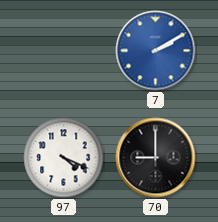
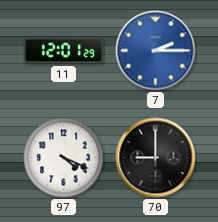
11: none -> 12:01
7: 2:10 -> 2:15
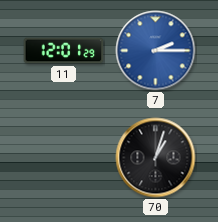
97: 4:19 -> none
70: 9:00 -> 1:03
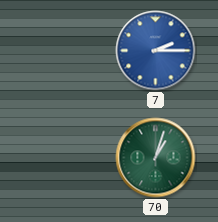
11: 12:01 -> none
70 dial: black -> green
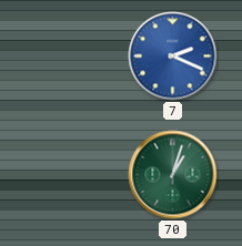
7: 2:15 -> 2:19
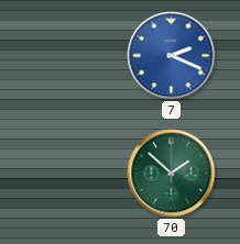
70: 1:03 -> 1:52
